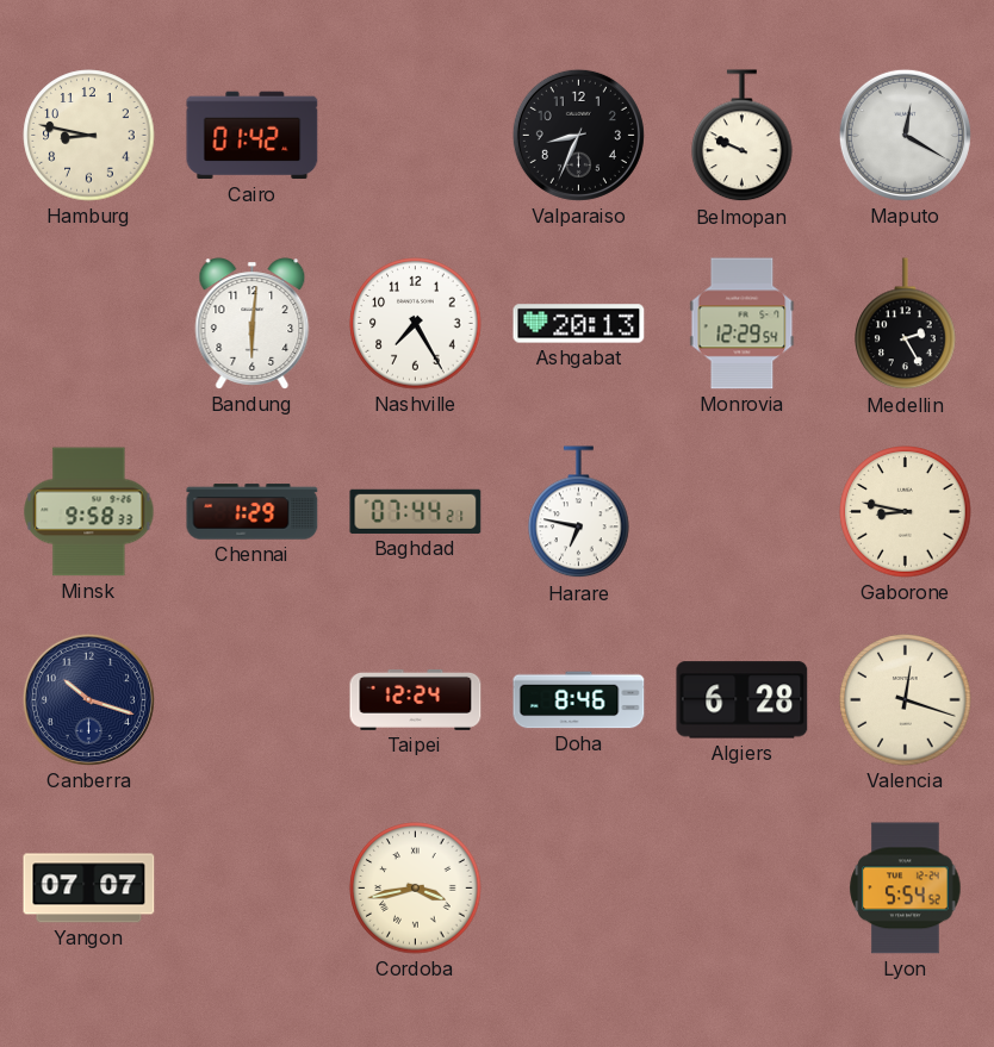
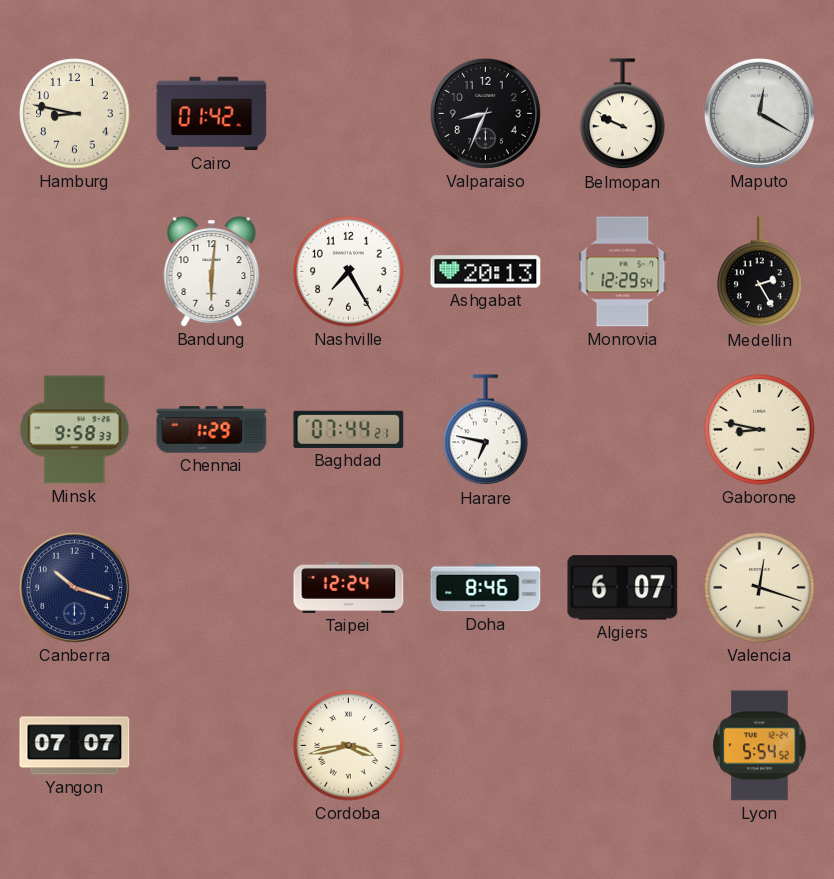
Algiers: 6:28 -> 6:07
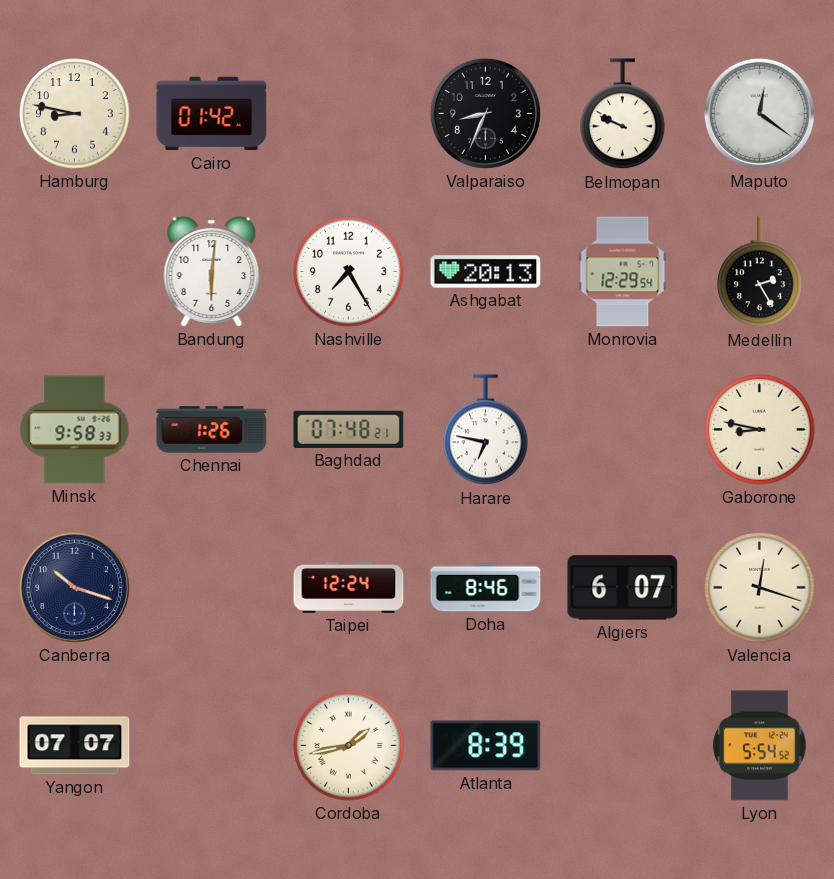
Maputo: 12:20 -> 12:21
Chennai: 1:29 -> 1:26
Baghdad: 07:44 -> 07:48
Cordoba: 3:43 -> 1:43
Atlanta: none -> 8:39
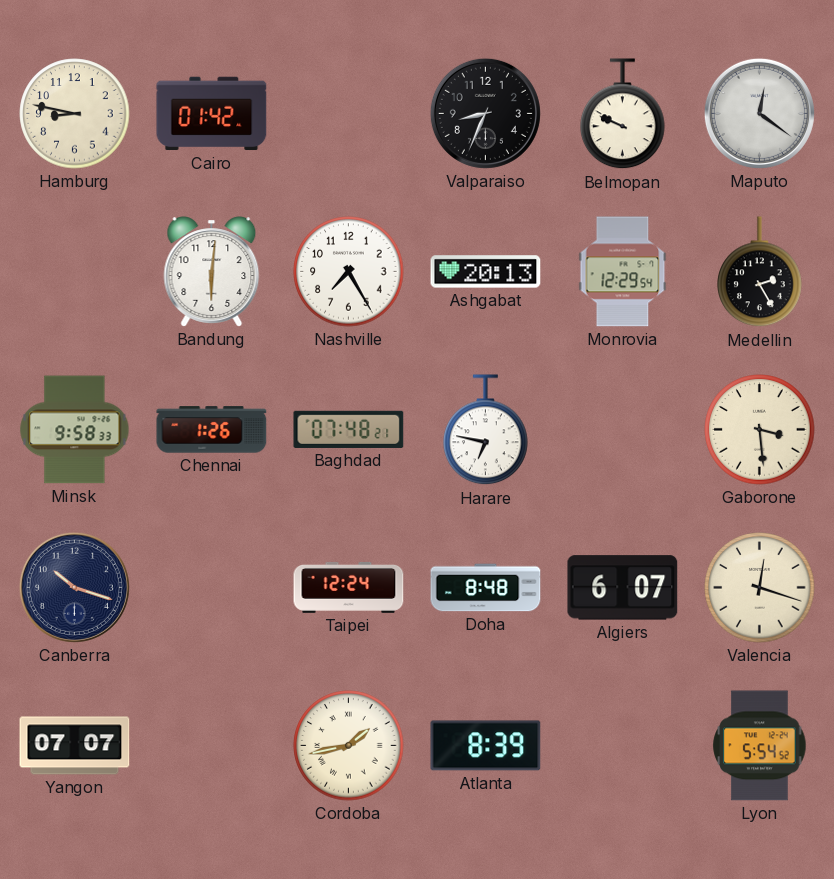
Gaborone: 8:47 -> 3:29
Doha: 8:46 -> 8:48
